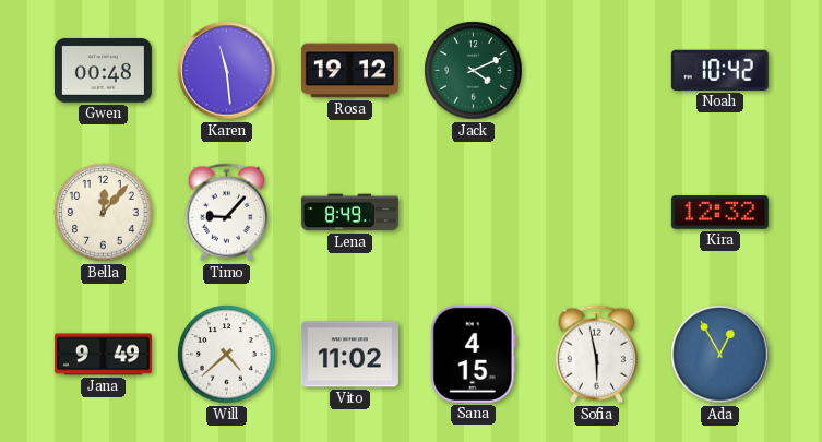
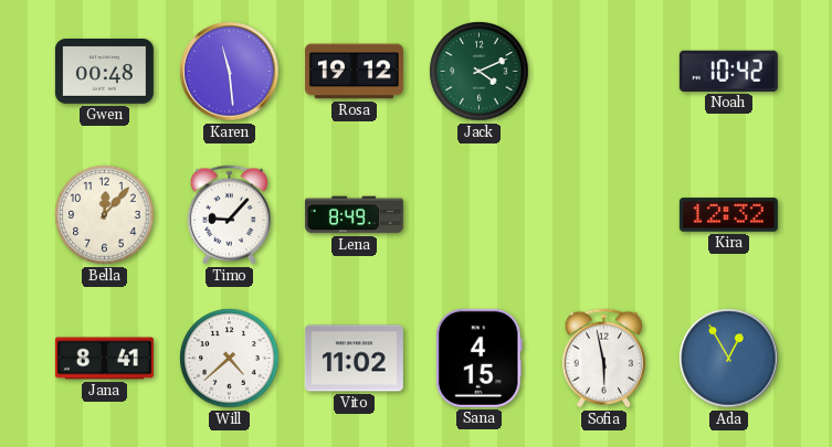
Jana: 9:49 -> 8:41
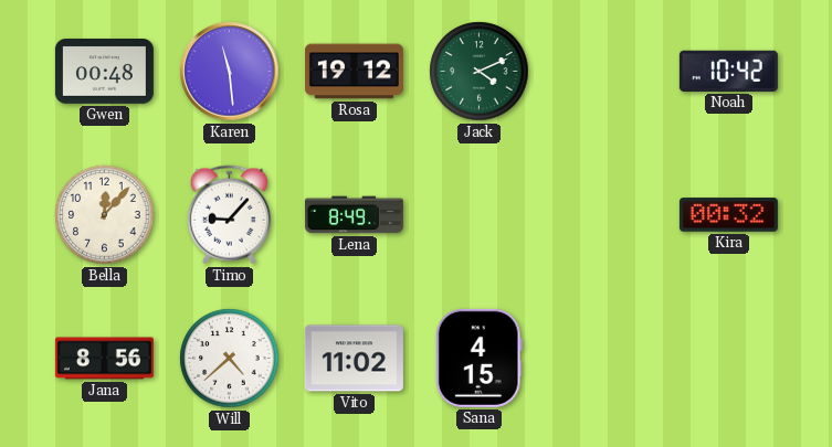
Kira: 12:32 -> 00:32
Jana: 8:41 -> 8:56
Sofia: 5:58 -> none
Ada: 12:55 -> none
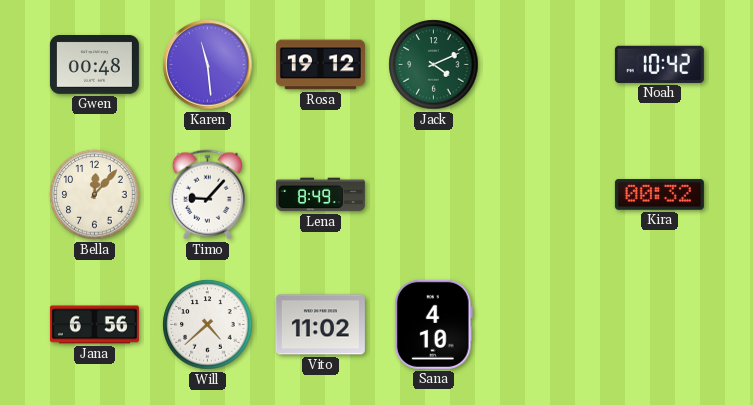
Jana: 8:56 -> 6:56
Sana: 4:15 -> 4:10
